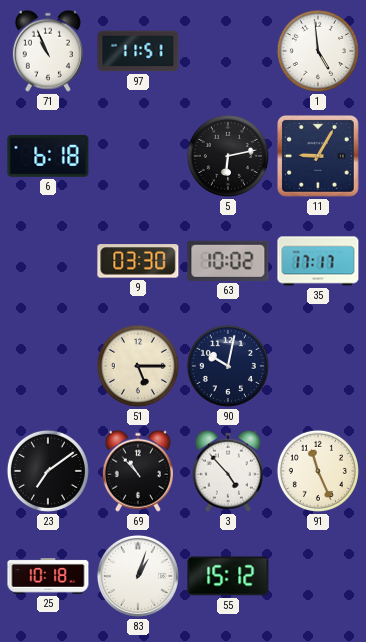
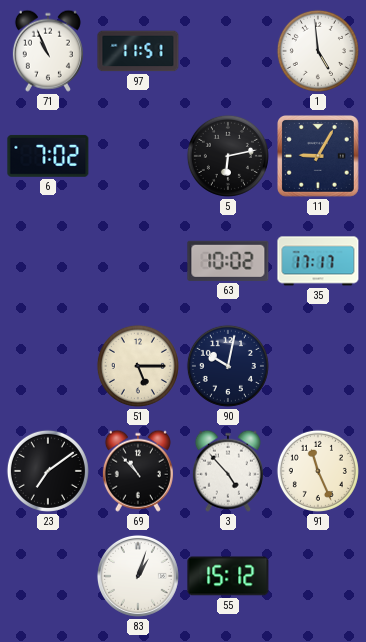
6: 6:18 -> 7:02
9: 03:30 -> none
25: 10:18 -> none
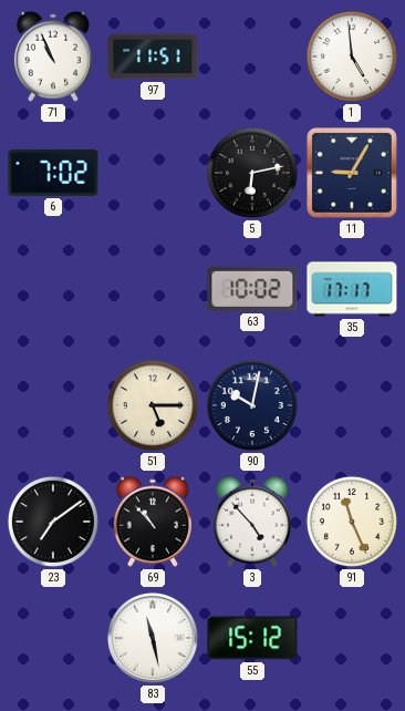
83: 1:03 -> 11:28
